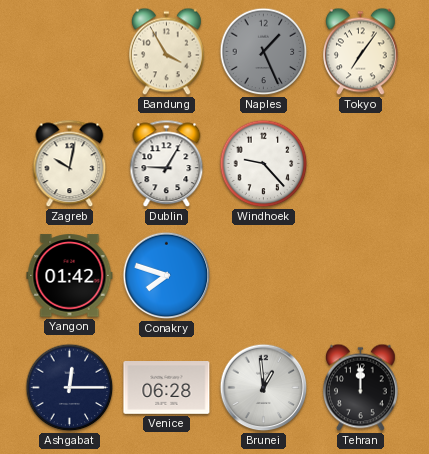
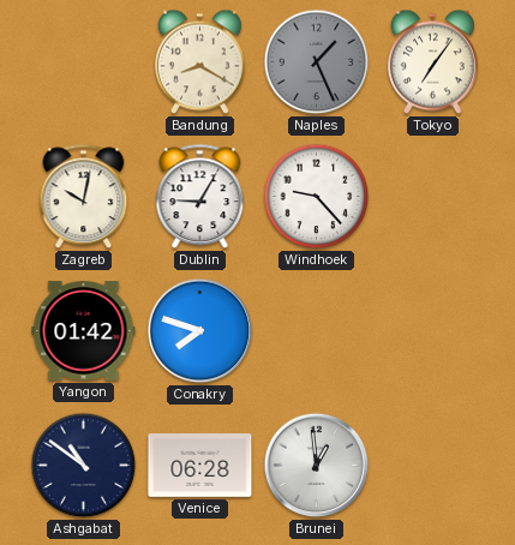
Bandung: 3:55 -> 8:20
Ashgabat: 12:15 -> 10:51
Tehran: 12:00 -> none
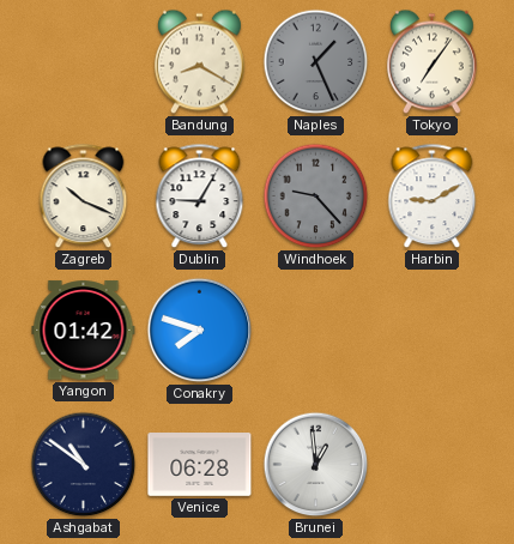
Zagreb: 10:02 -> 10:19
Windhoek dial: white -> grey
Harbin: none -> 9:10
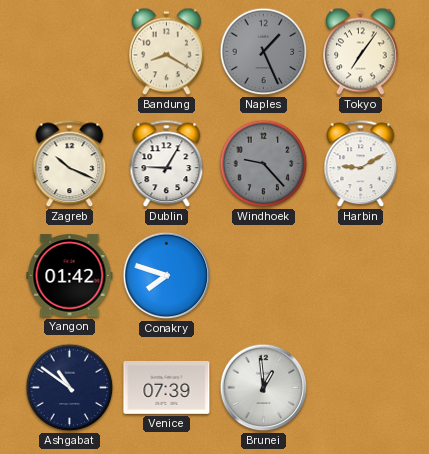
Venice: 06:28 -> 07:39
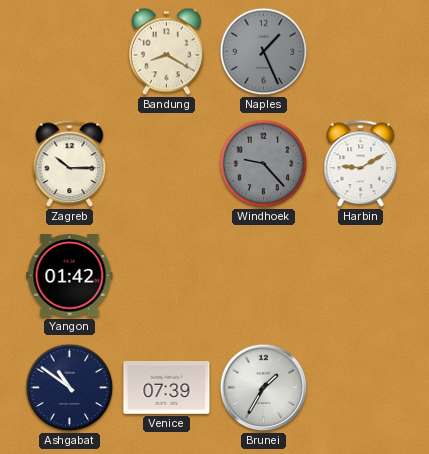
Tokyo: 7:06 -> none
Zagreb: 10:19 -> 10:15
Dublin: 9:05 -> none
Conakry: 7:48 -> none
Brunei: 12:59 -> 1:35
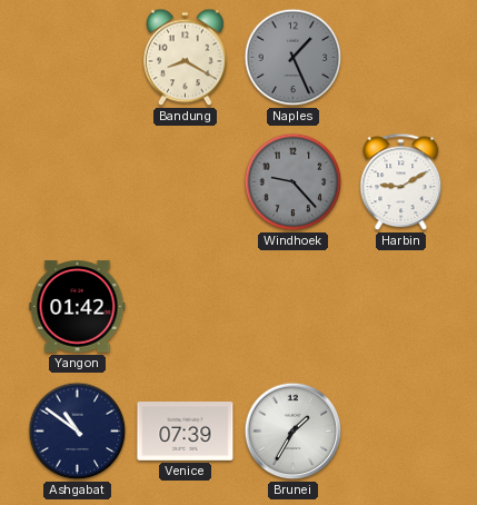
Zagreb: 10:15 -> none
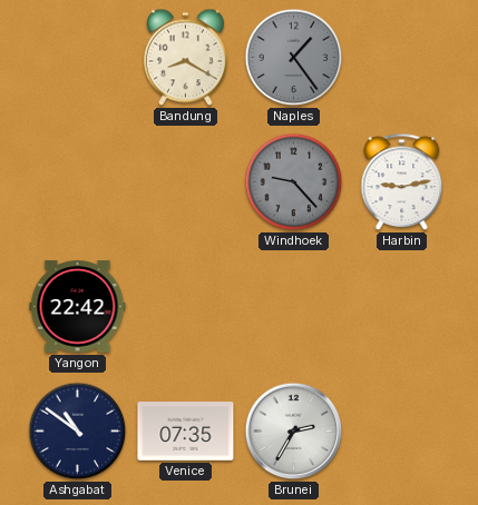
Naples: 1:26 -> 1:24
Harbin: 9:10 -> 9:13
Yangon: 01:42 -> 22:42
Venice: 07:39 -> 07:35
Brunei: 1:35 -> 2:35
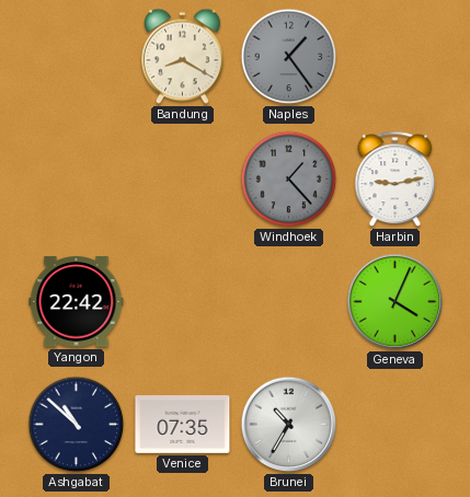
Windhoek: 9:23 -> 1:23
Geneva: none -> 4:04
Ashgabat: 10:51 -> 10:52
Brunei: 2:35 -> 10:35
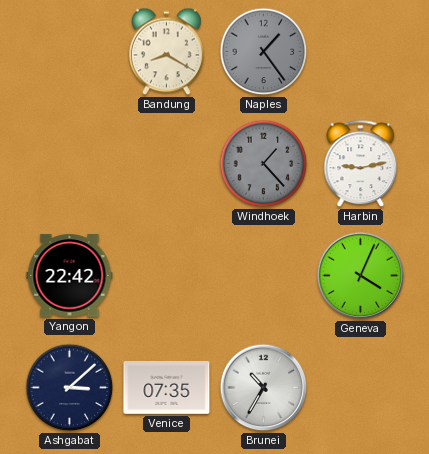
Ashgabat: 10:52 -> 3:08
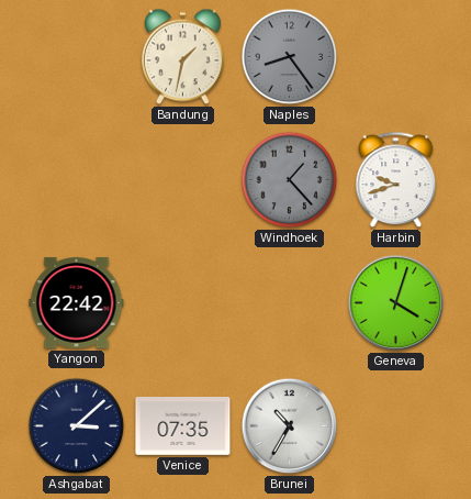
Bandung: 8:20 -> 1:32
Naples: 1:24 -> 8:24
Harbin: 9:13 -> 9:42
Geneva: 4:04 -> 4:03
